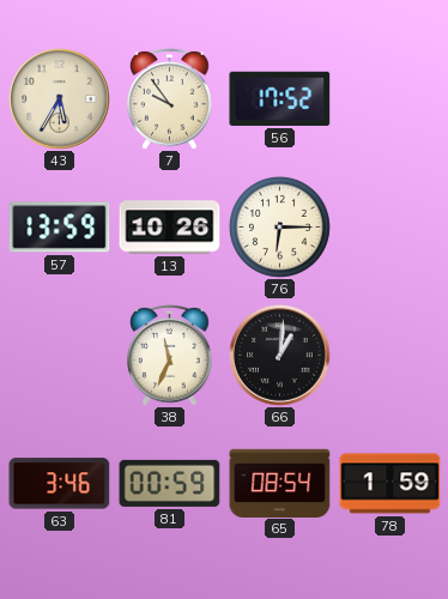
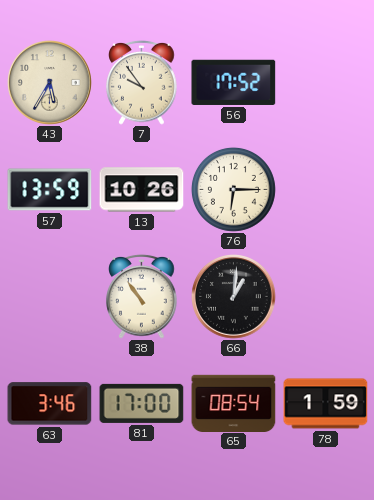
38: 11:34 -> 10:54
81: 00:59 -> 17:00
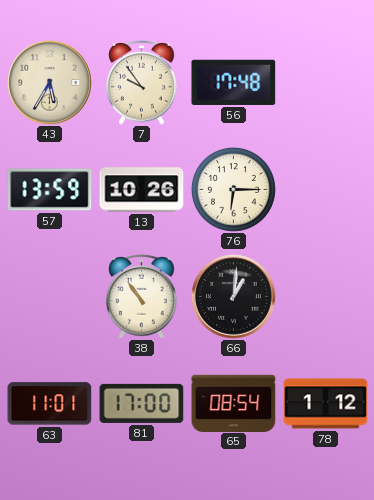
56: 17:52 -> 17:48
63: 3:46 -> 11:01
78: 1:59 -> 1:12
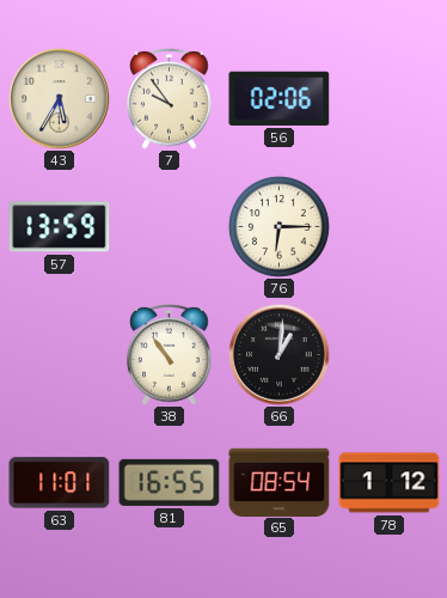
56: 17:48 -> 02:06
13: 10:26 -> none
81: 17:00 -> 16:55
